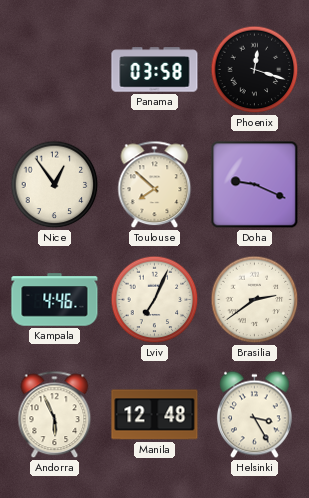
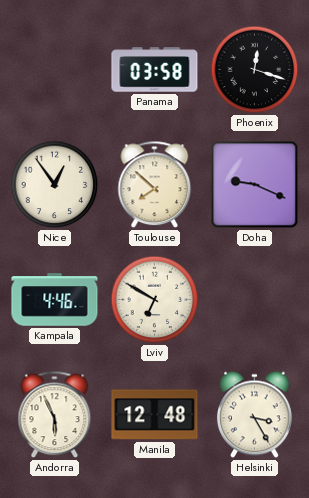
Lviv: 7:04 -> 6:50
Brasilia: 2:39 -> none
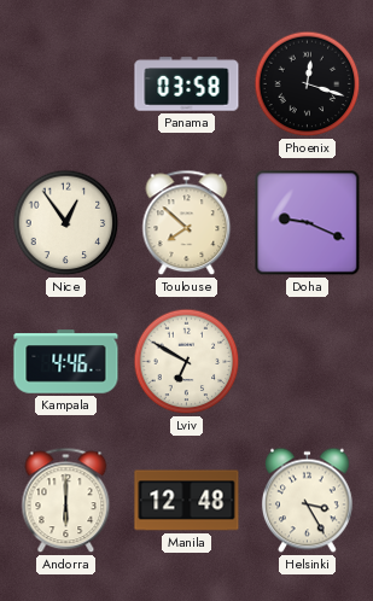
Andorra: 5:56 -> 6:00
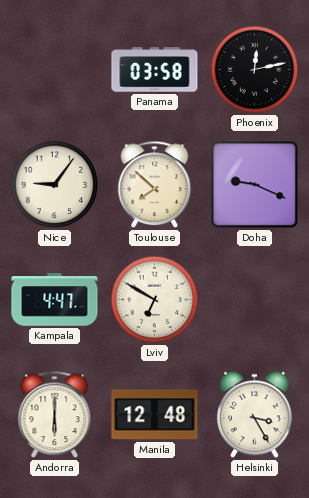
Phoenix: 12:18 -> 12:13
Nice: 12:54 -> 9:06
Kampala: 4:46 -> 4:47
